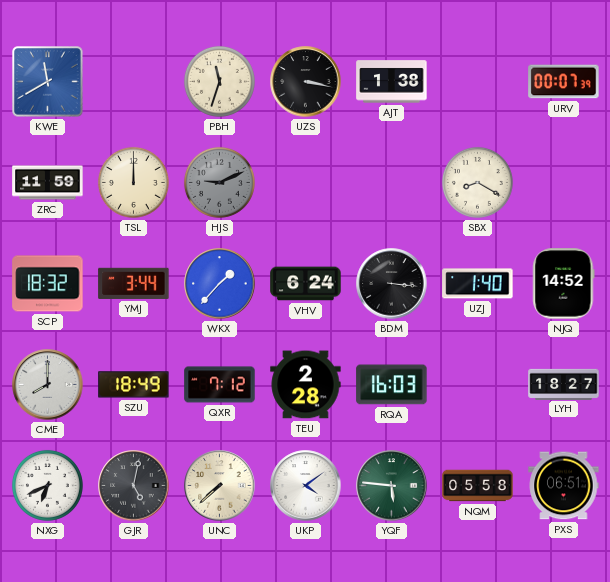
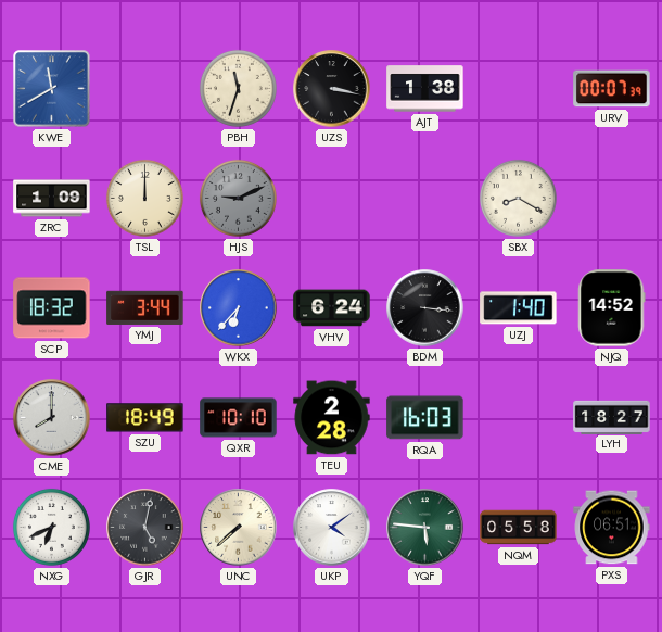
ZRC: 11:59 -> 1:09
WKX: 1:37 -> 6:37
QXR: 7:12 -> 10:10
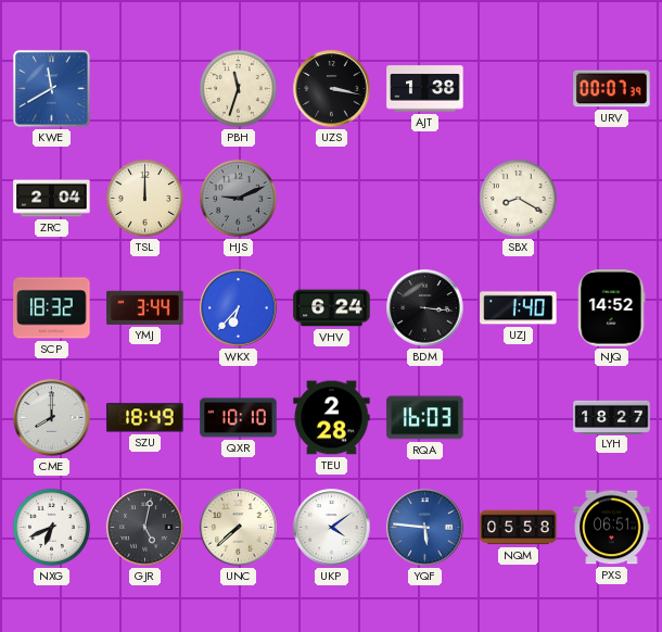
ZRC: 1:09 -> 2:04
YQF dial: green -> blue
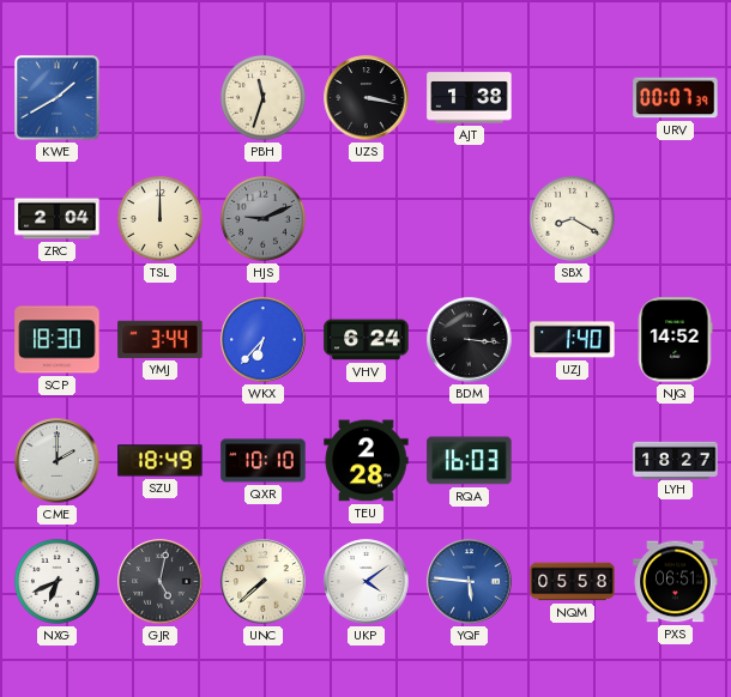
KWE: 11:40 -> 1:40
SCP: 18:32 -> 18:30
CME: 8:00 -> 2:00
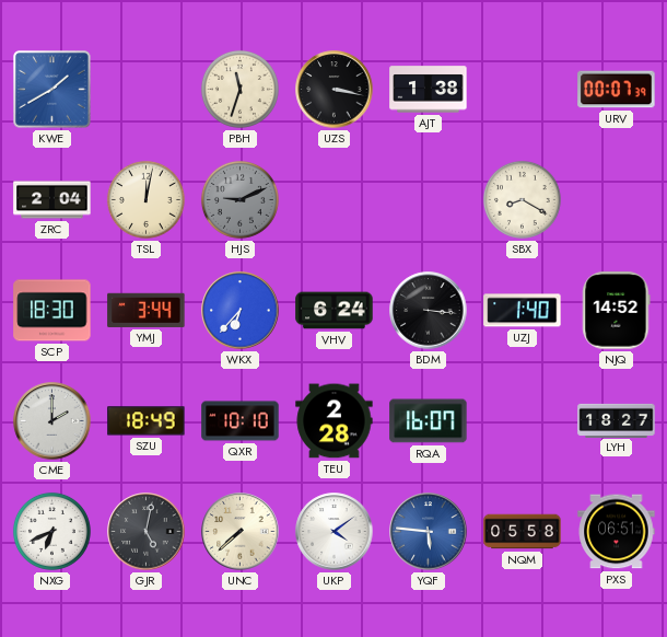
TSL: 12:00 -> 12:02
RQA: 16:03 -> 16:07
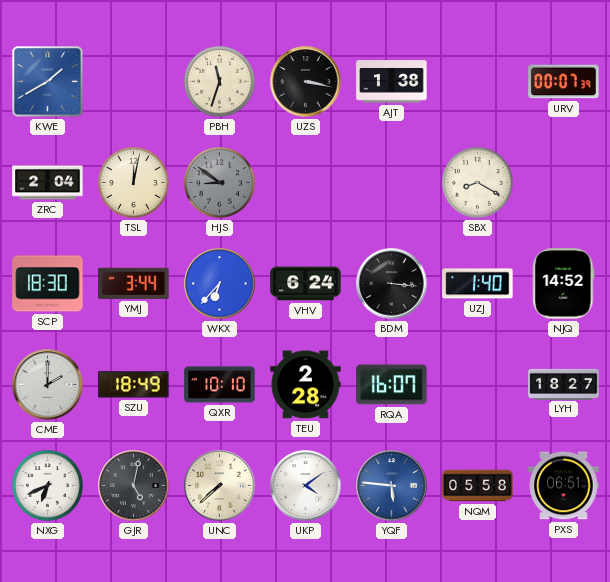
HJS: 9:11 -> 8:51
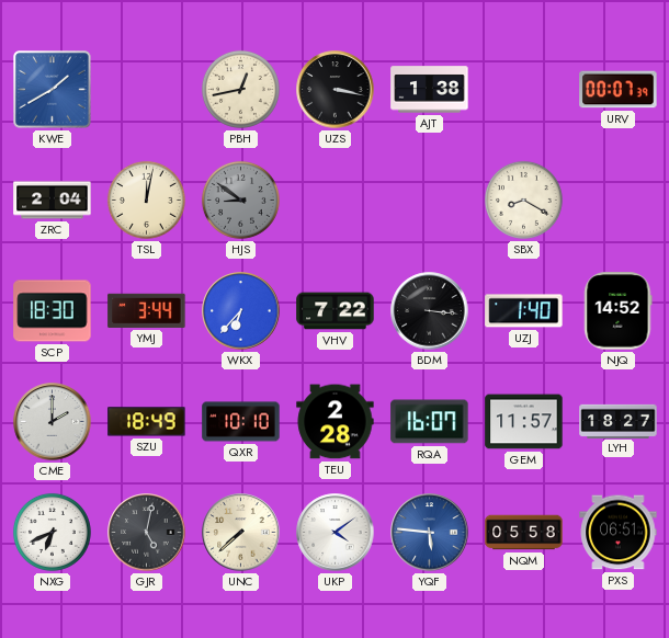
PBH: 11:33 -> 12:43
VHV: 6:24 -> 7:22
GEM: none -> 11:57
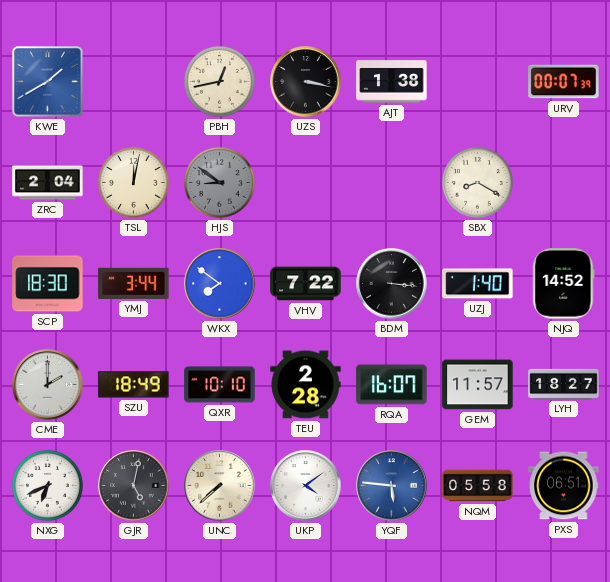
WKX: 6:37 -> 7:51
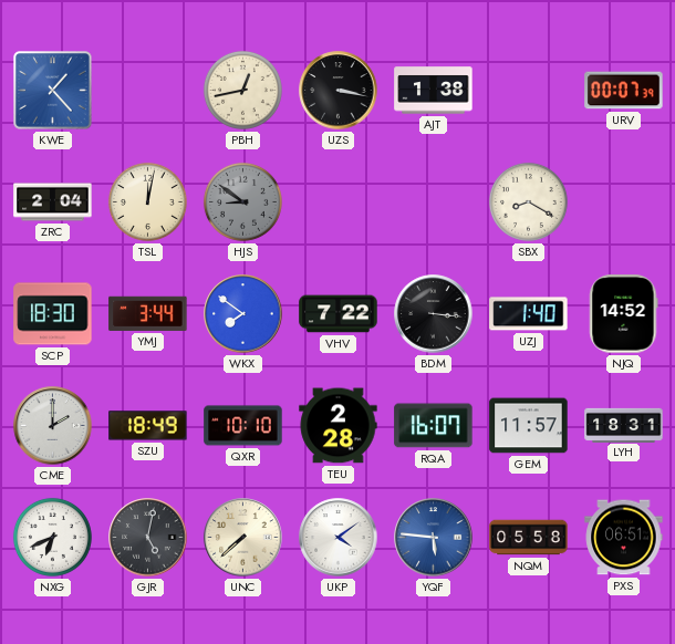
KWE: 1:40 -> 1:23
LYH: 18:27 -> 18:31
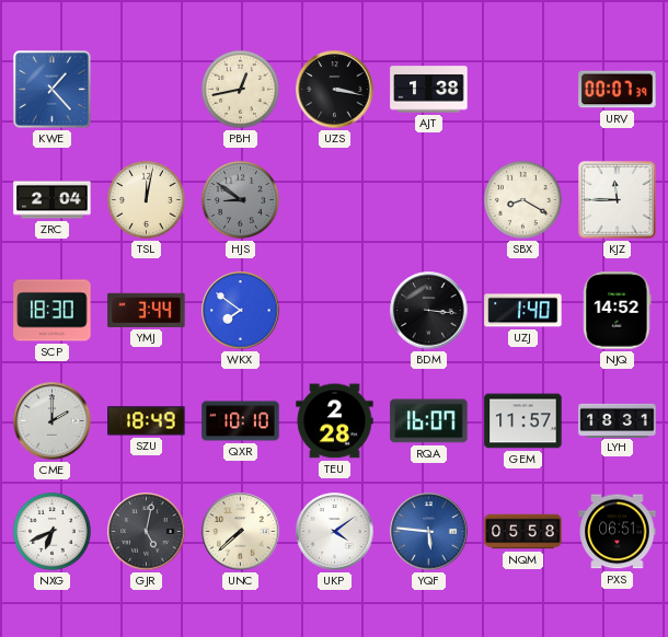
KJZ: none -> 11:45
VHV: 7:22 -> none
